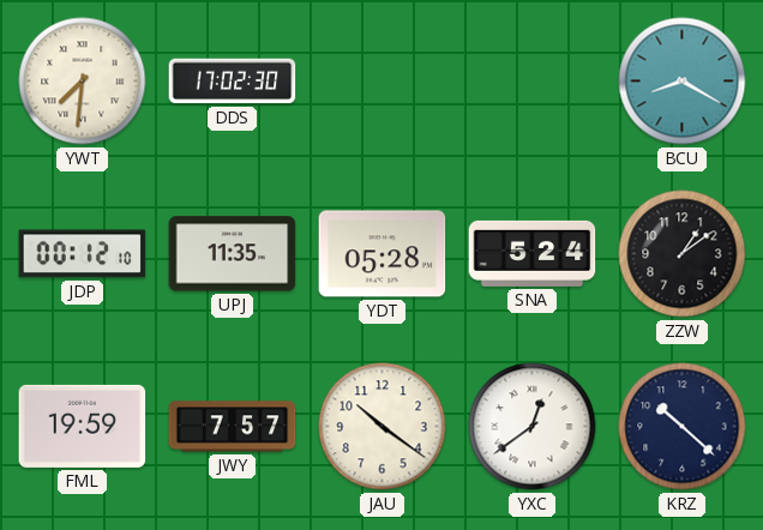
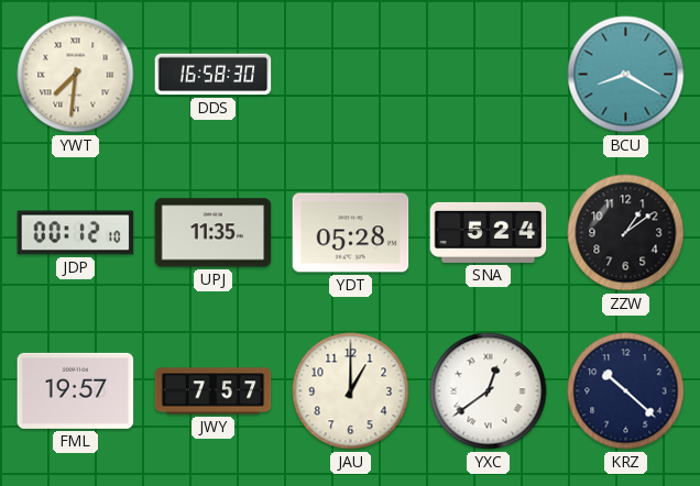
DDS: 17:02 -> 16:58
FML: 19:59 -> 19:57
JAU: 10:21 -> 1:00
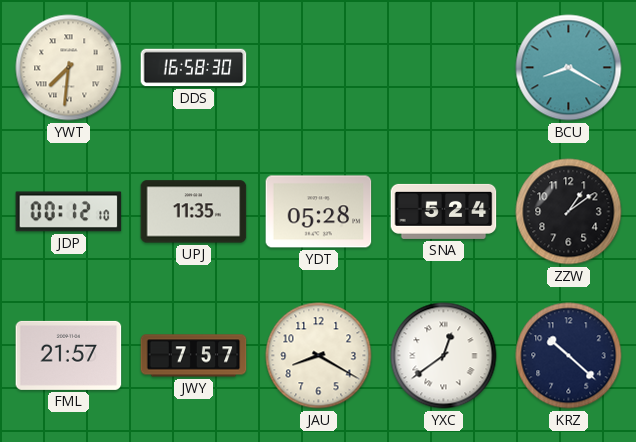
FML: 19:57 -> 21:57
JAU: 1:00 -> 8:20
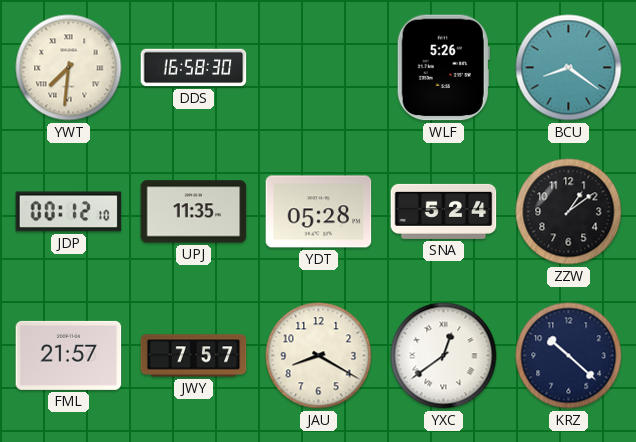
WLF: none -> 5:26
BCU: 8:20 -> 8:21
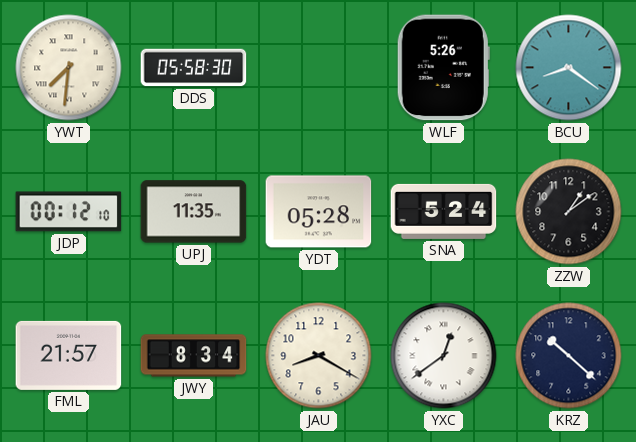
DDS: 16:58 -> 05:58
JWY: 7:57 -> 8:34
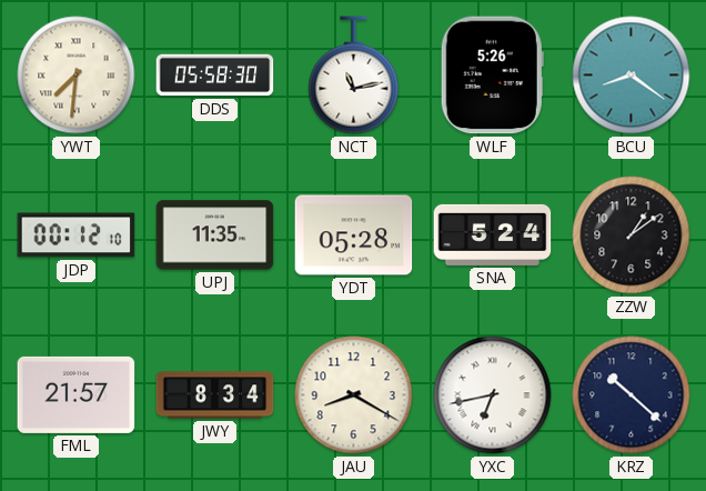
NCT: none -> 11:13
YXC: 12:39 -> 6:43
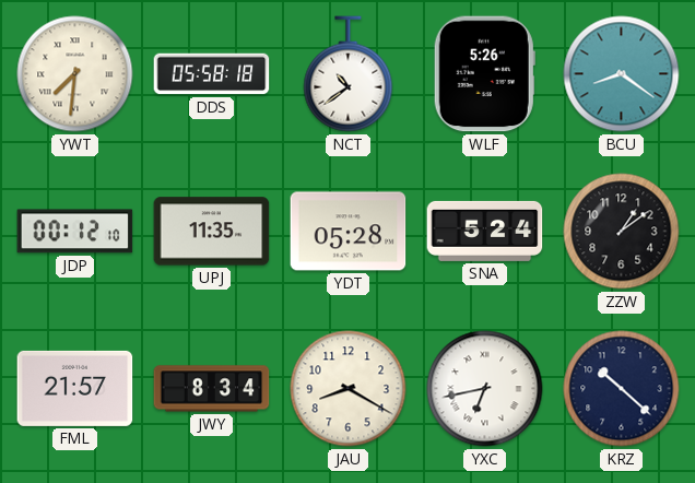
DDS: 05:58:30 -> 05:58:18
NCT: 11:13 -> 10:39
